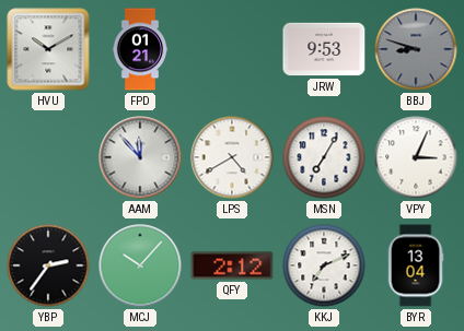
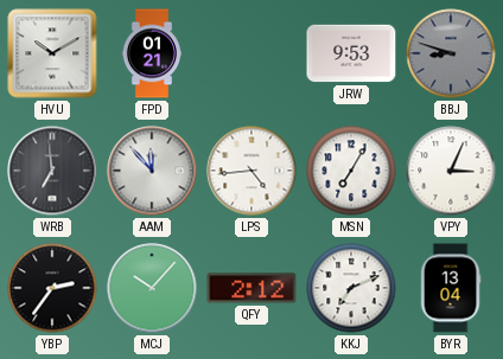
WRB: none -> 6:59
LPS: 4:40 -> 4:44
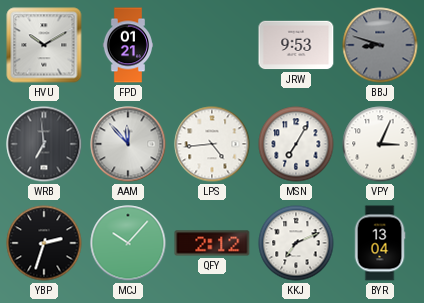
YBP: 2:36 -> 2:33
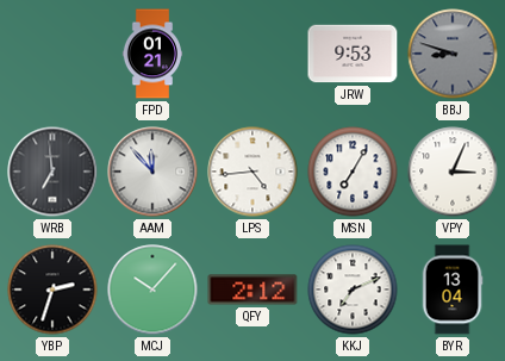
HVU: 10:10 -> none
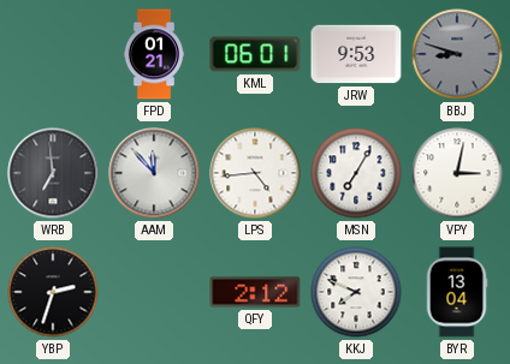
KML: none -> 06:01
VPY: 3:04 -> 3:02
MCJ: 10:07 -> none
KKJ: 7:11 -> 7:49
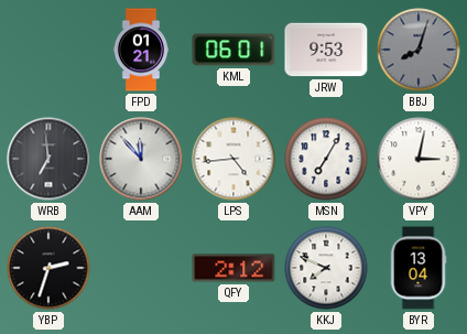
BBJ: 8:48 -> 8:03
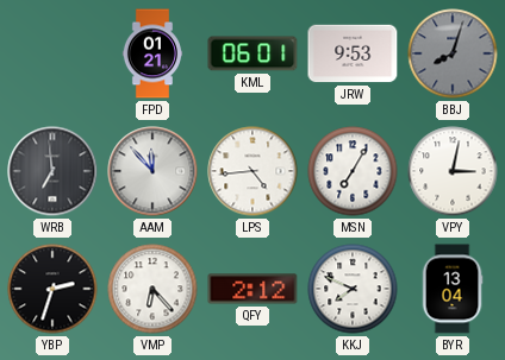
VMP: none -> 6:23
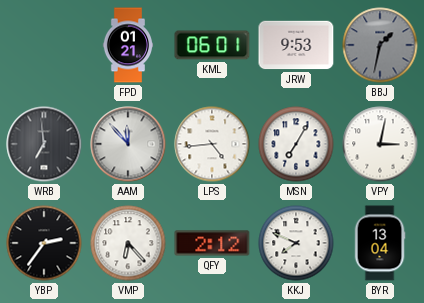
BBJ: 8:03 -> 1:32
YBP: 2:33 -> 2:36
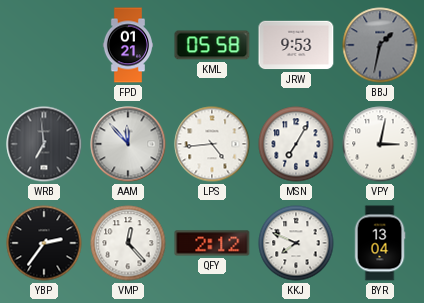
KML: 06:01 -> 05:58
VMP: 6:23 -> 12:23
